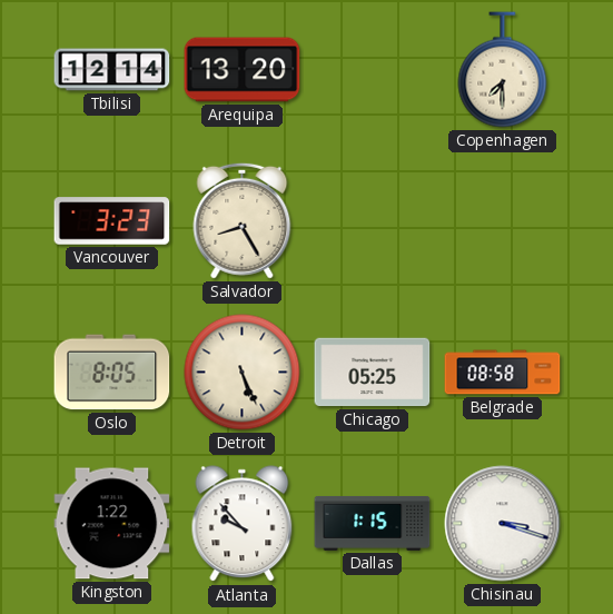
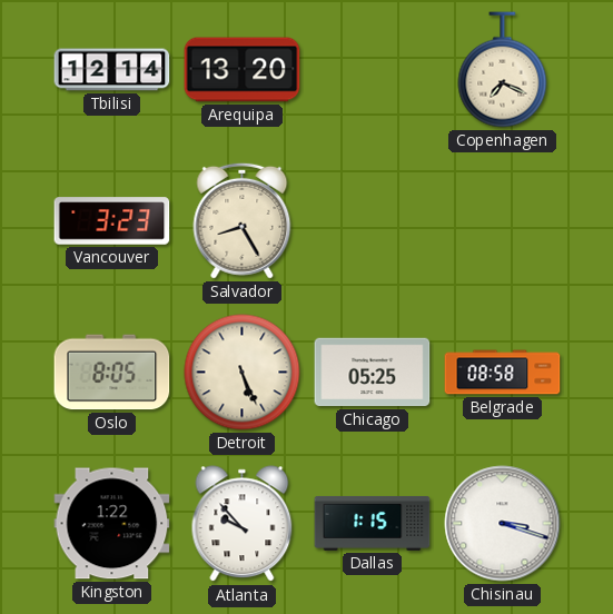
Copenhagen: 7:30 -> 7:19
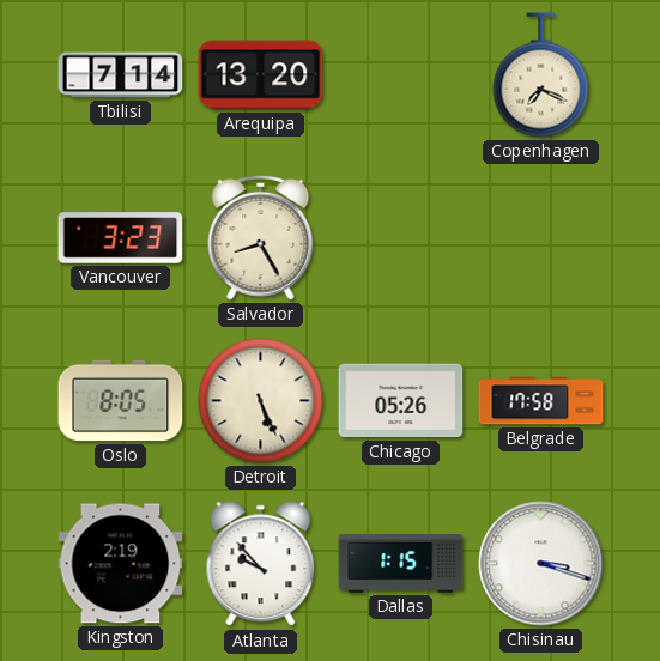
Tbilisi: 12:14 -> 7:14
Chicago: 05:25 -> 05:26
Belgrade: 08:58 -> 17:58
Kingston: 1:22 -> 2:19
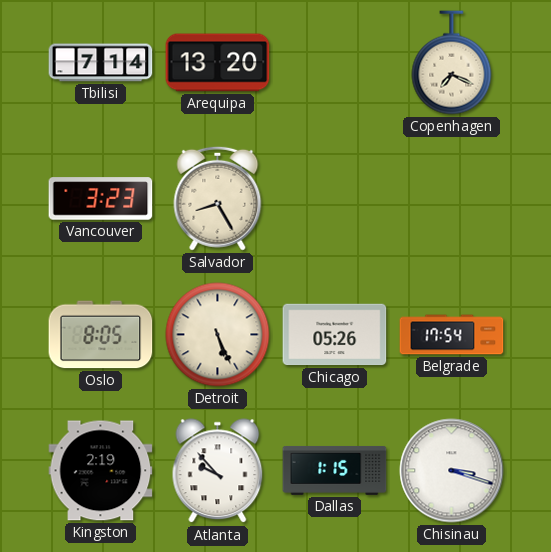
Belgrade: 17:58 -> 17:54
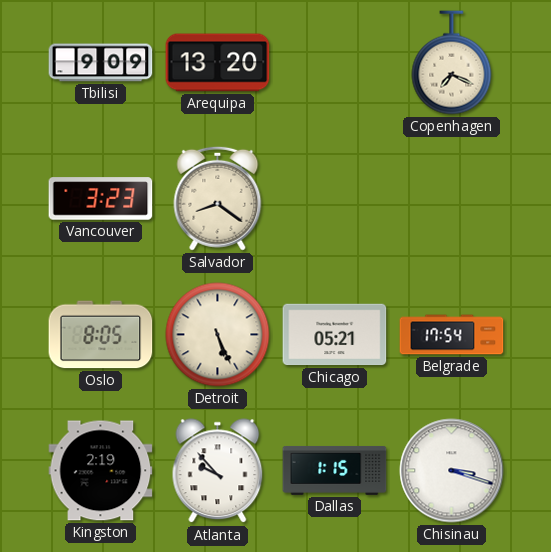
Tbilisi: 7:14 -> 9:09
Salvador: 8:25 -> 8:21
Chicago: 05:26 -> 05:21
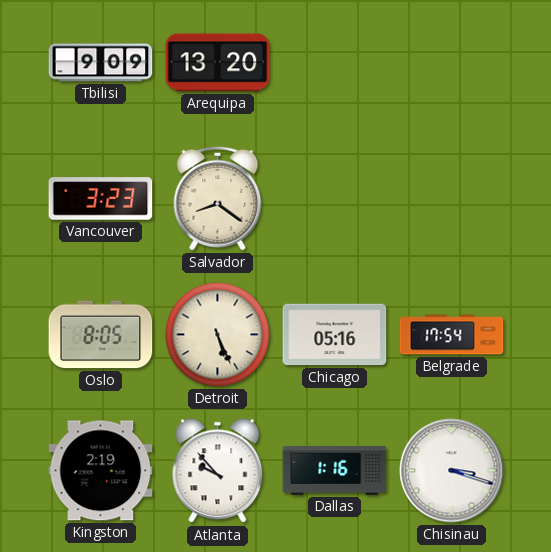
Copenhagen: 7:19 -> none
Chicago: 05:21 -> 05:16
Dallas: 1:15 -> 1:16
